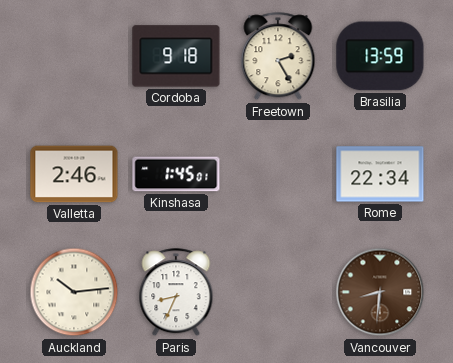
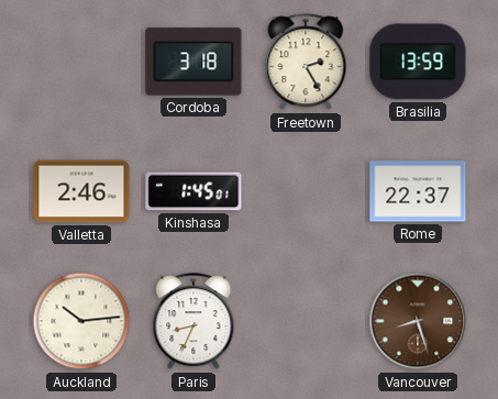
Cordoba: 9:18 -> 3:18
Rome: 22:34 -> 22:37
Vancouver: 8:31 -> 8:27
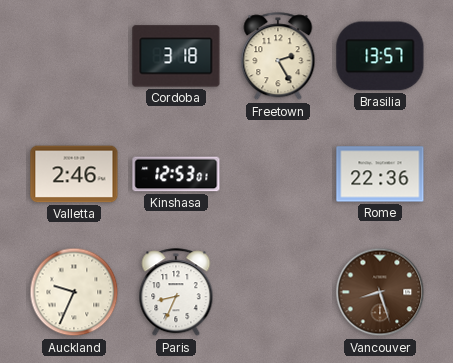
Brasilia: 13:59 -> 13:57
Kinshasa: 1:45 -> 12:53
Rome: 22:37 -> 22:36
Auckland: 10:14 -> 9:34
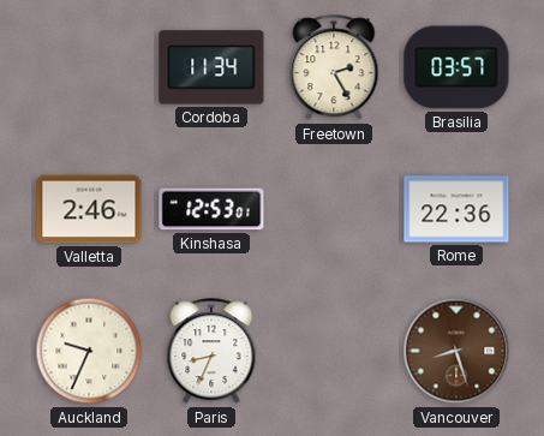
Cordoba: 3:18 -> 11:34
Brasilia: 13:57 -> 03:57
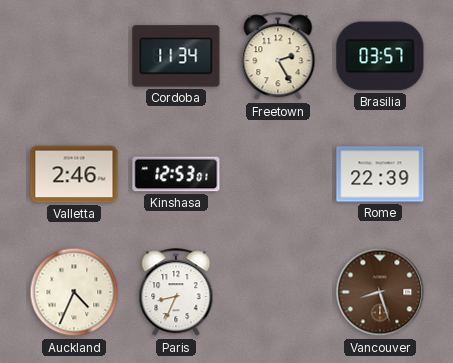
Rome: 22:36 -> 22:39
Auckland: 9:34 -> 4:34
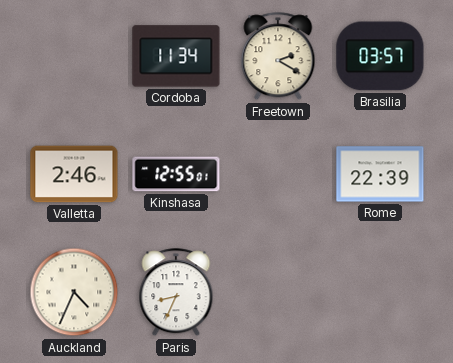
Freetown: 2:25 -> 2:20
Kinshasa: 12:53 -> 12:55
Vancouver: 8:27 -> none
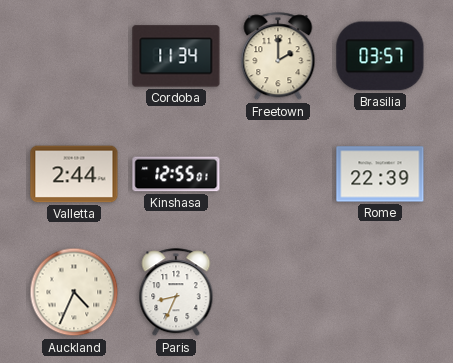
Freetown: 2:20 -> 2:00
Valletta: 2:46 -> 2:44
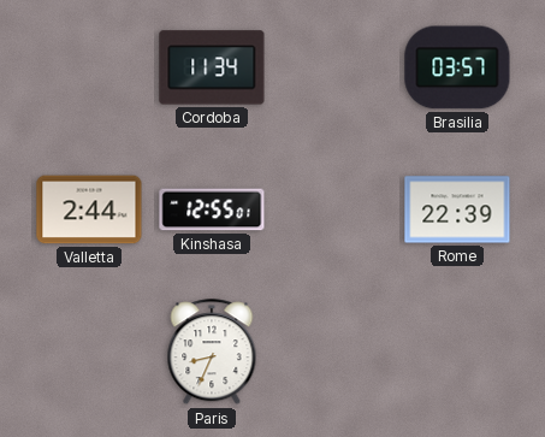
Freetown: 2:00 -> none
Auckland: 4:34 -> none
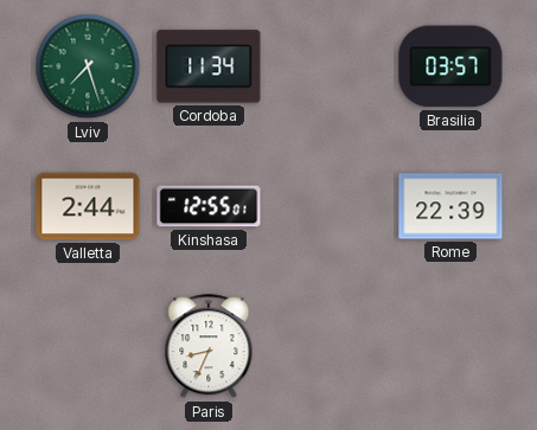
Lviv: none -> 7:27
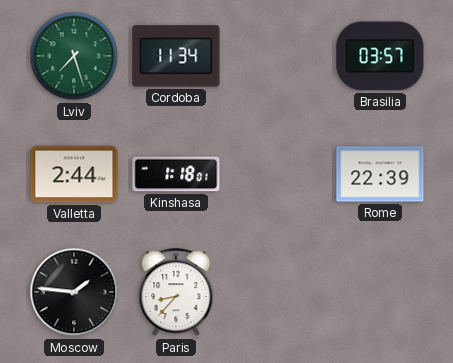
Kinshasa: 12:55 -> 1:18
Moscow: none -> 1:46
Paris: 8:34 -> 8:37
